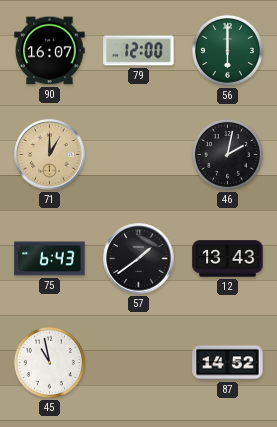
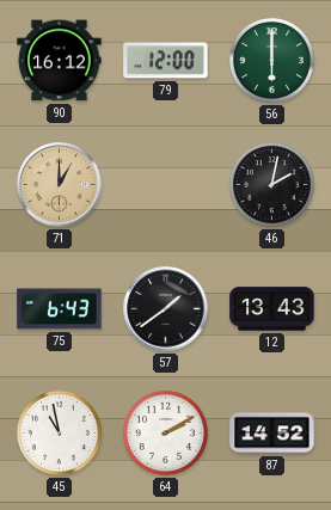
90: 16:07 -> 16:12
64: none -> 2:10
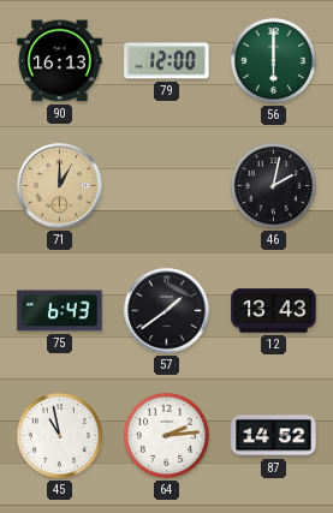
90: 16:12 -> 16:13
64: 2:10 -> 2:14
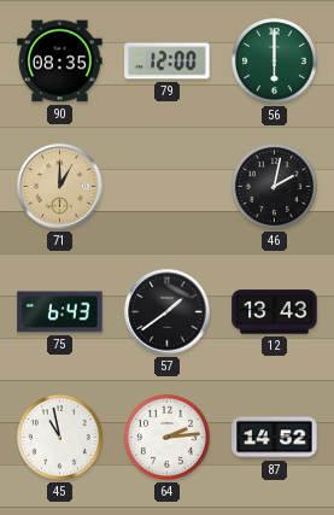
90: 16:13 -> 08:35
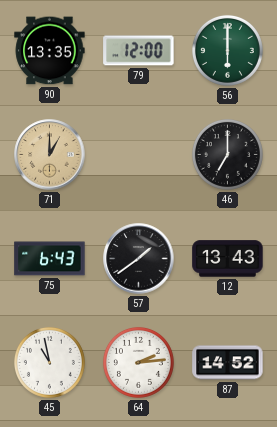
90: 08:35 -> 13:35
46: 2:02 -> 7:00
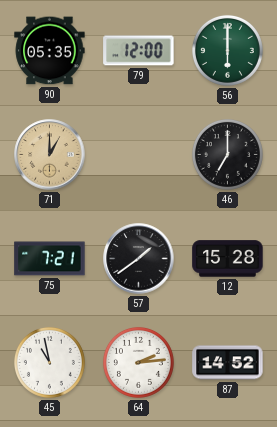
90: 13:35 -> 05:35
75: 6:43 -> 7:21
12: 13:43 -> 15:28
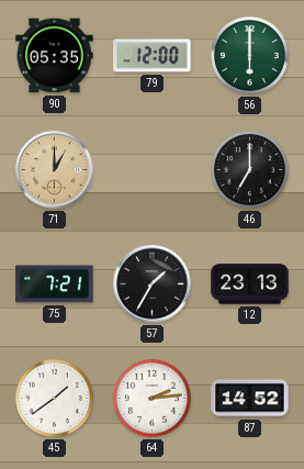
57: 1:39 -> 1:35
12: 15:28 -> 23:13
45: 10:58 -> 1:39
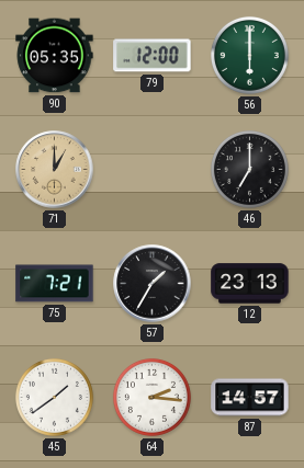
64: 2:14 -> 2:16
87: 14:52 -> 14:57
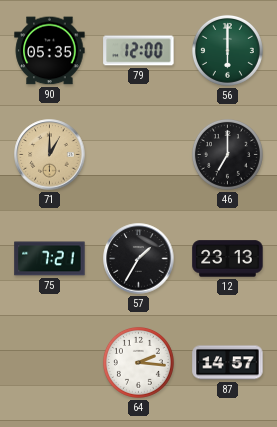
45: 1:39 -> none
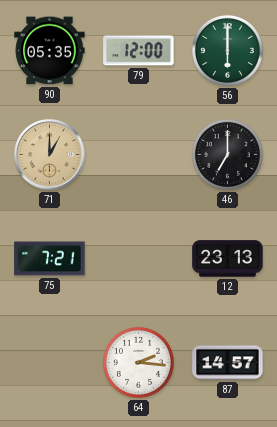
57: 1:35 -> none
